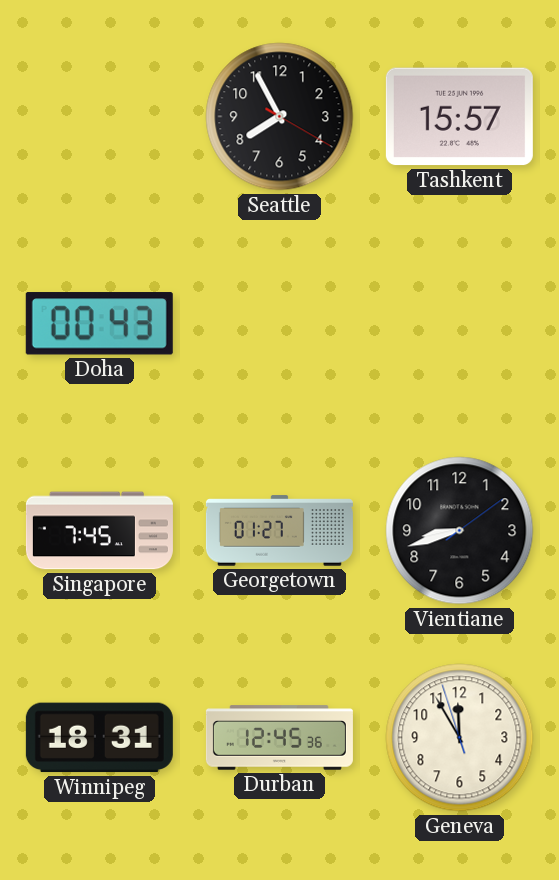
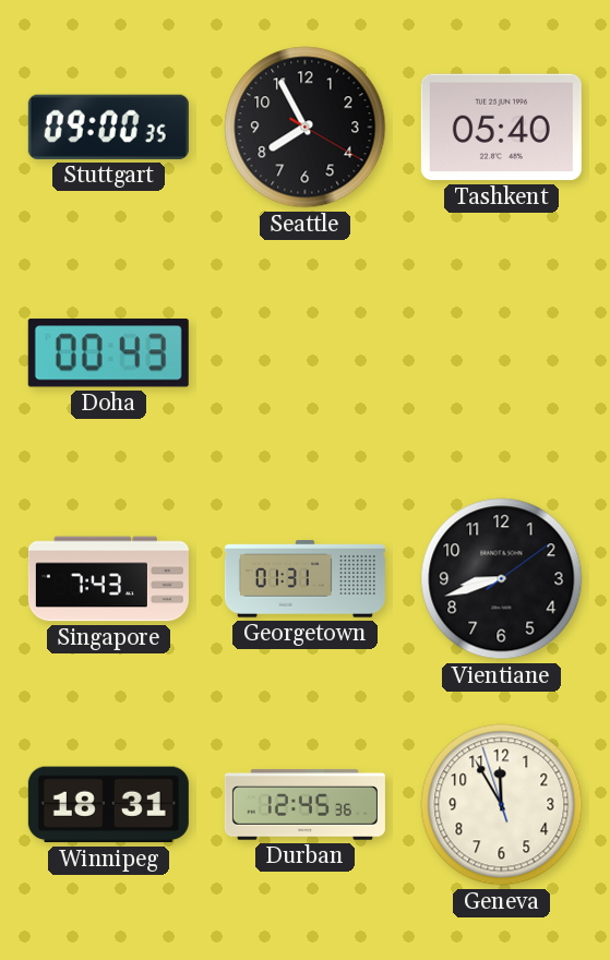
Stuttgart: none -> 09:00
Tashkent: 15:57 -> 05:40
Singapore: 7:45 -> 7:43
Georgetown: 01:27 -> 01:31
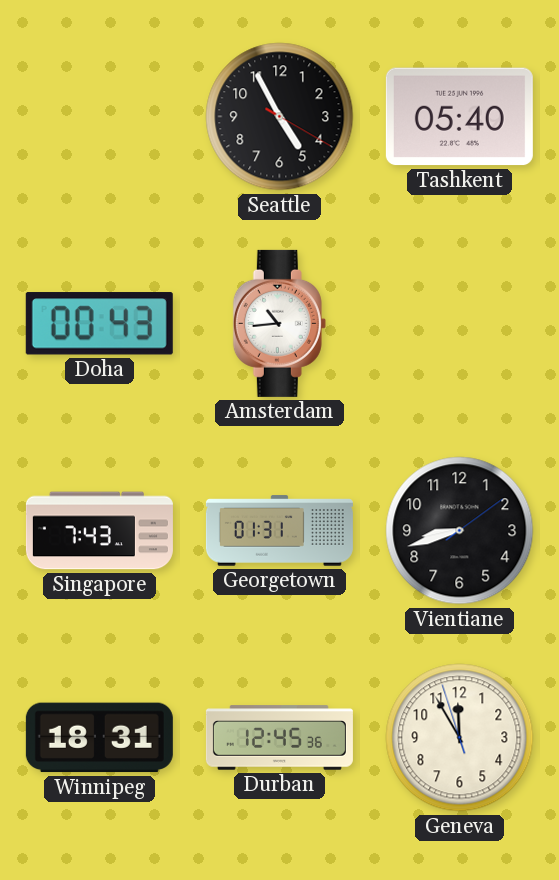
Stuttgart: 09:00 -> none
Seattle: 7:55 -> 4:55
Amsterdam: none -> 10:44
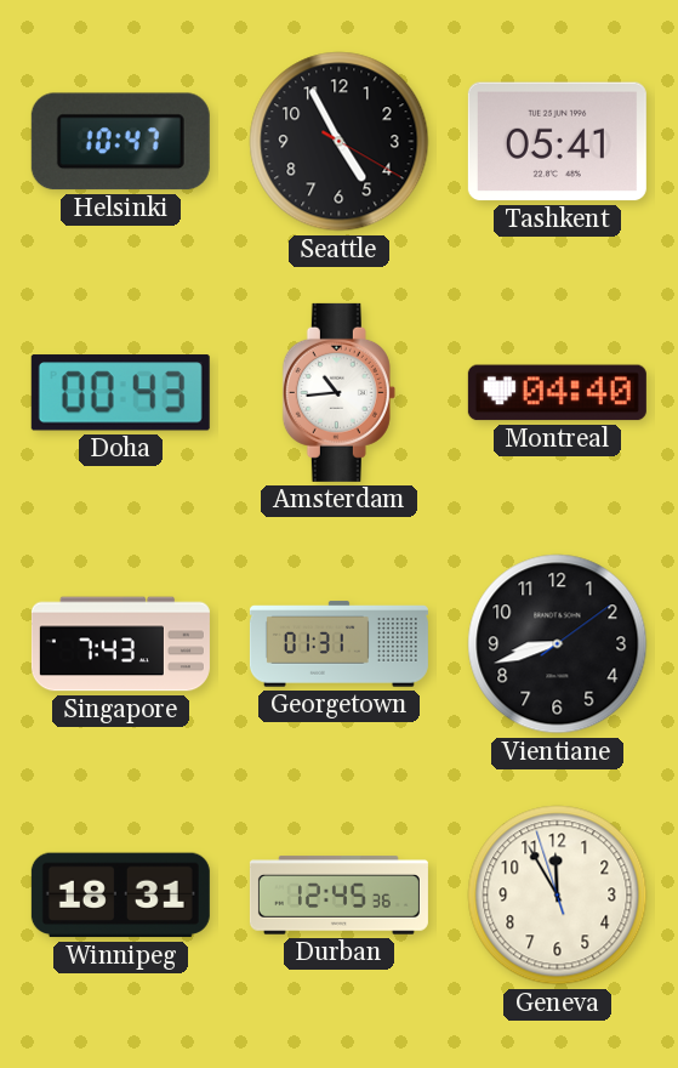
Helsinki: none -> 10:47
Tashkent: 05:40 -> 05:41
Montreal: none -> 04:40
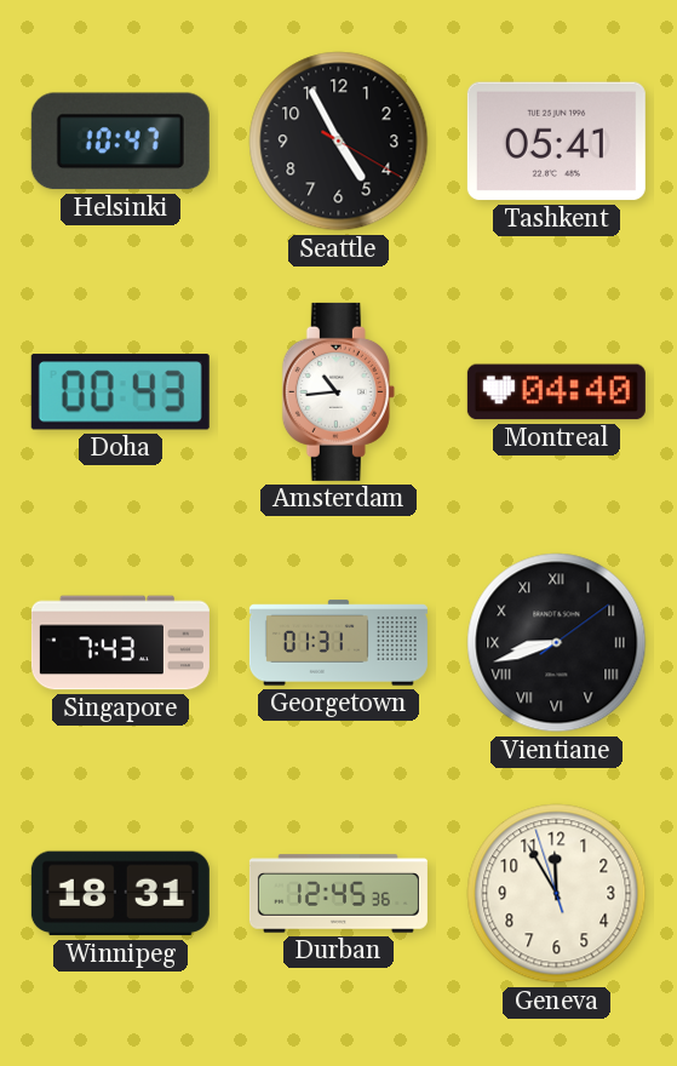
Vientiane numerals: Arabic -> Roman
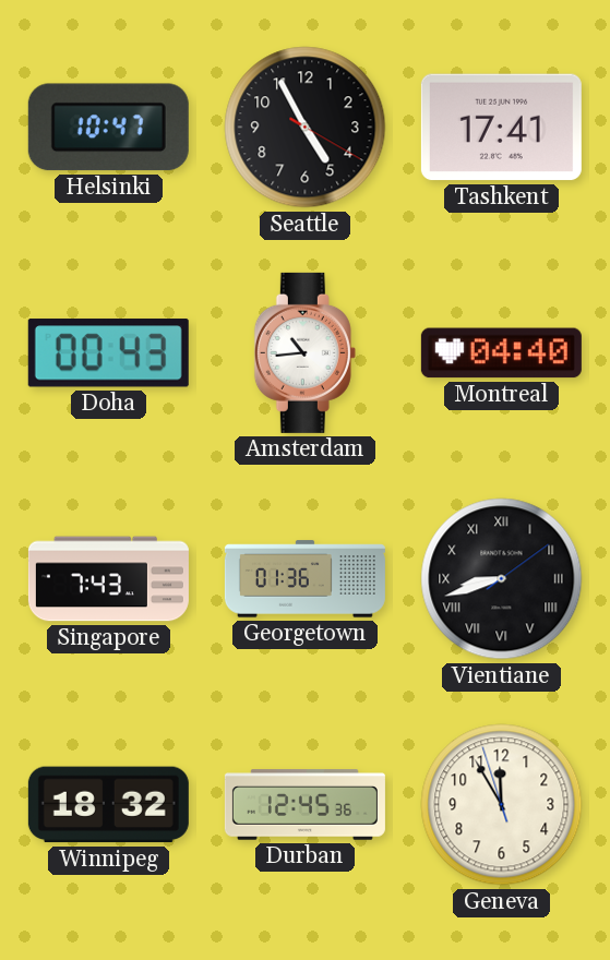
Tashkent: 05:41 -> 17:41
Georgetown: 01:31 -> 01:36
Winnipeg: 18:31 -> 18:32
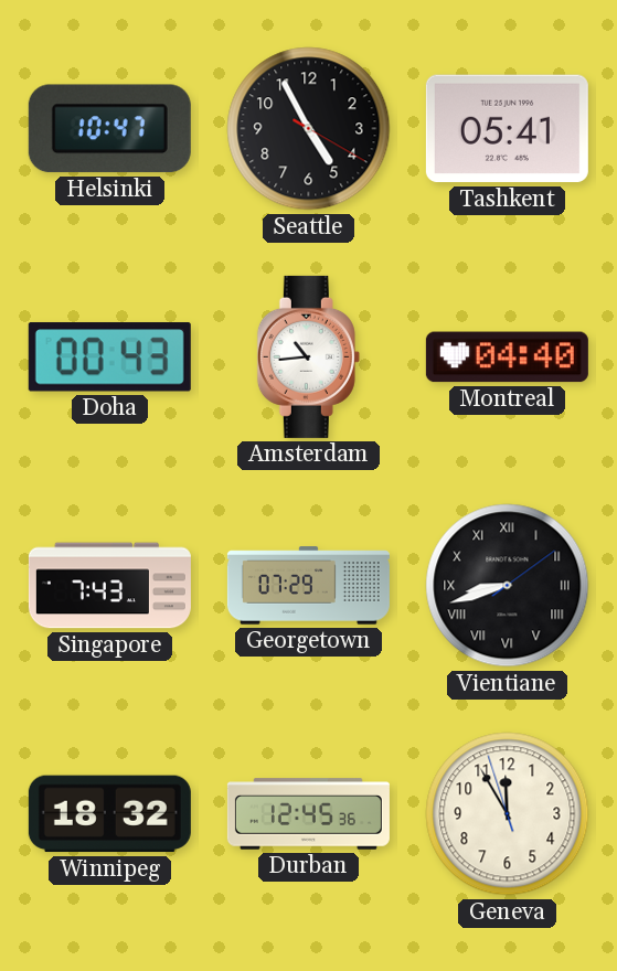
Tashkent: 17:41 -> 05:41
Georgetown: 01:36 -> 07:29
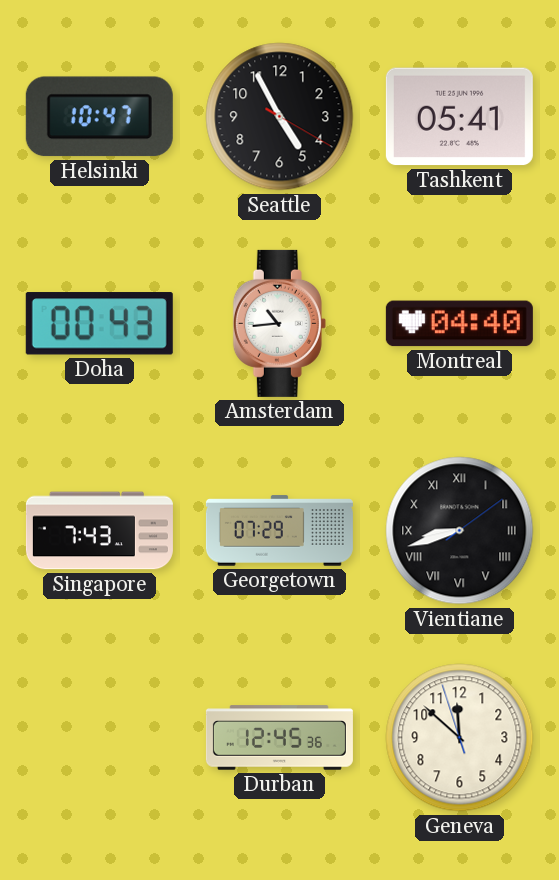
Winnipeg: 18:32 -> none
Geneva: 11:54 -> 11:51
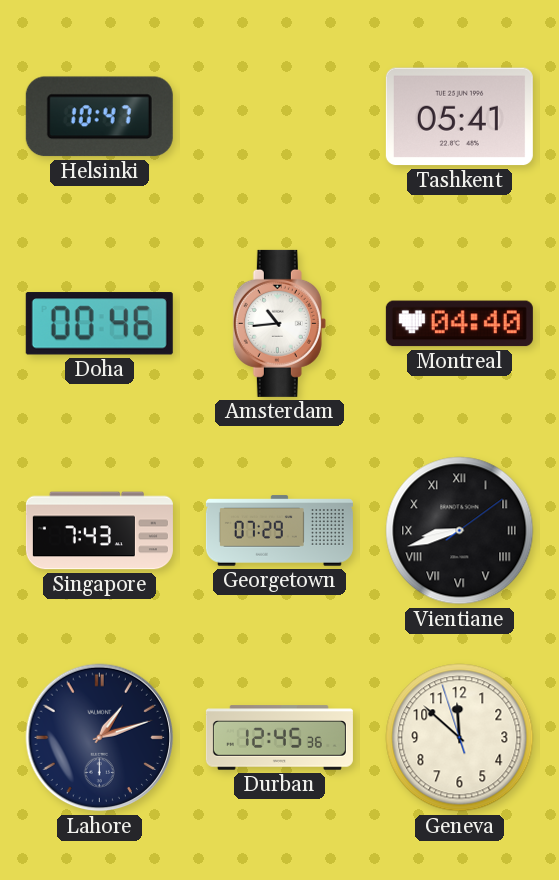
Seattle: 4:55 -> none
Doha: 00:43 -> 00:46
Lahore: none -> 1:12
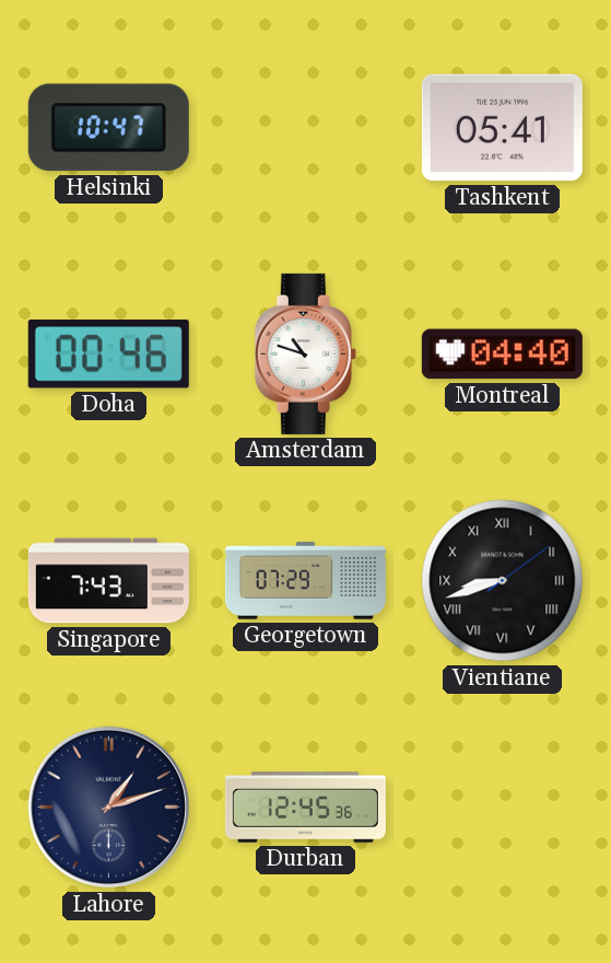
Amsterdam: 10:44 -> 10:48
Geneva: 11:51 -> none
